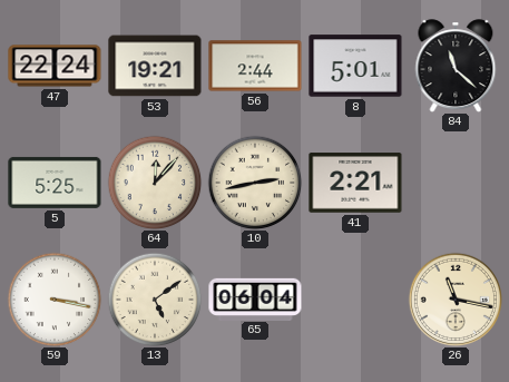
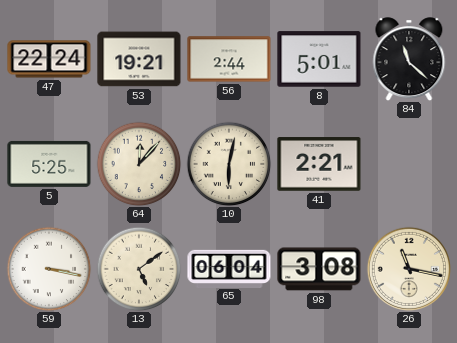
10: 2:43 -> 6:02
98: none -> 3:08
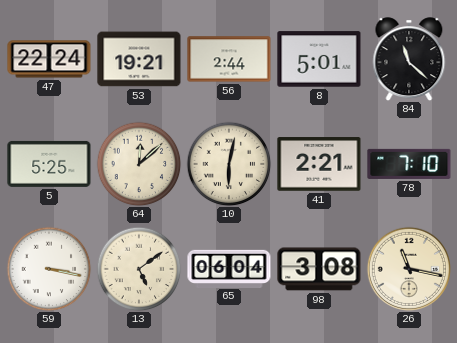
64: 12:07 -> 12:08
78: none -> 7:10
